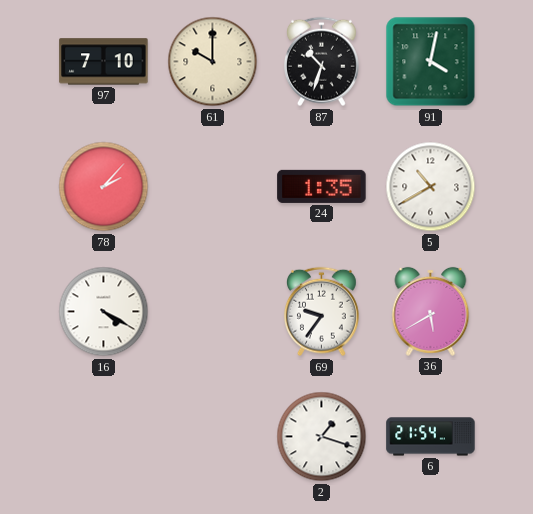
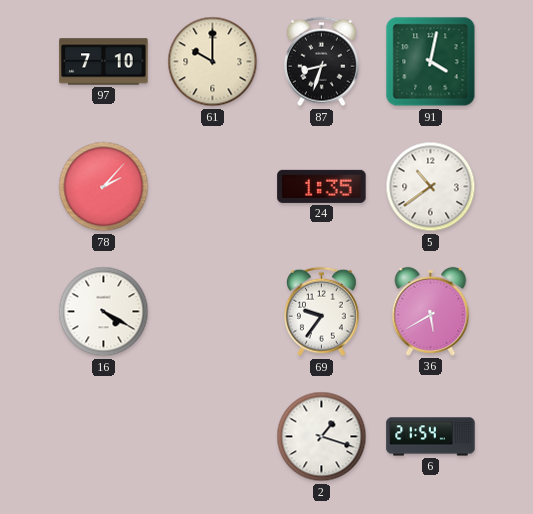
87: 10:33 -> 8:33
5: 10:40 -> 10:39
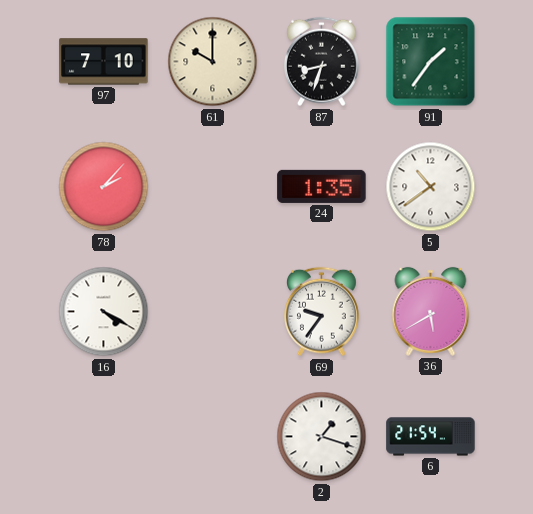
91: 4:02 -> 1:36
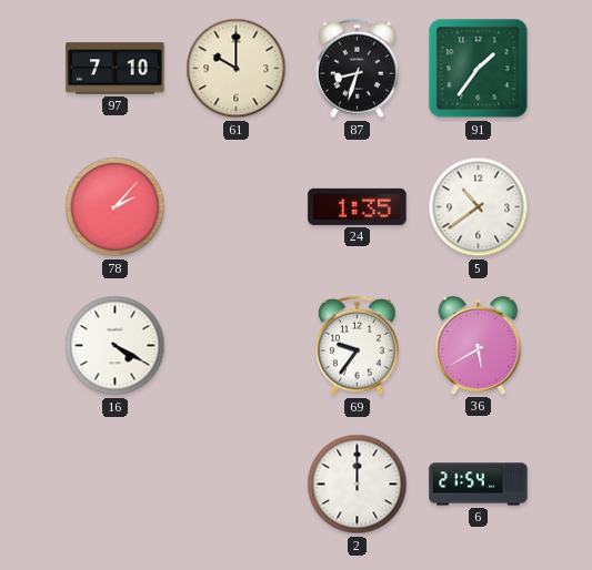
2: 1:18 -> 12:00
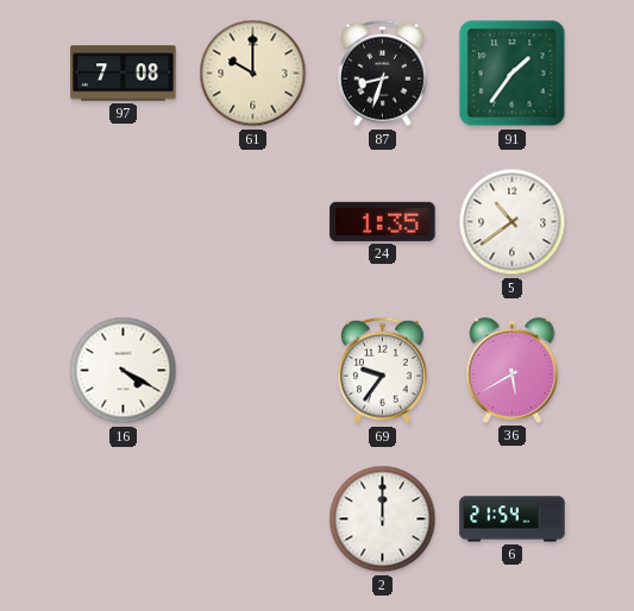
97: 7:10 -> 7:08
78: 2:07 -> none
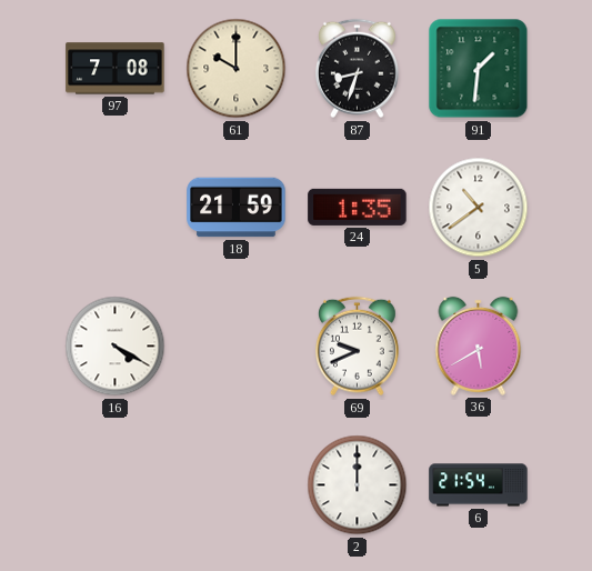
91: 1:36 -> 1:31
18: none -> 21:59
69: 9:36 -> 9:41
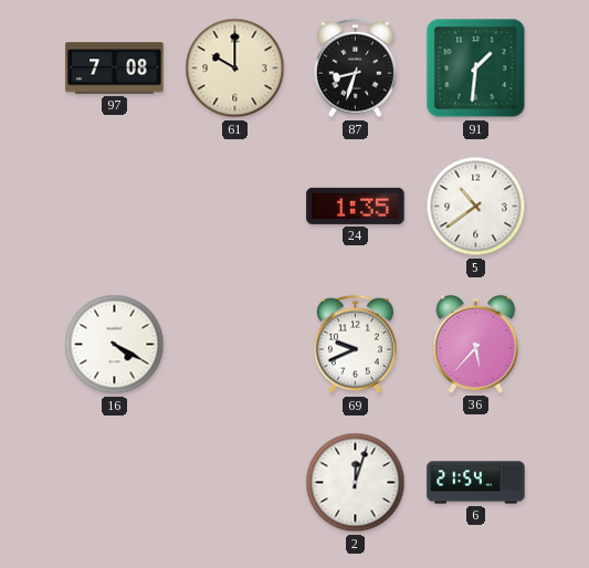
18: 21:59 -> none
36: 5:40 -> 5:37
2: 12:00 -> 12:03
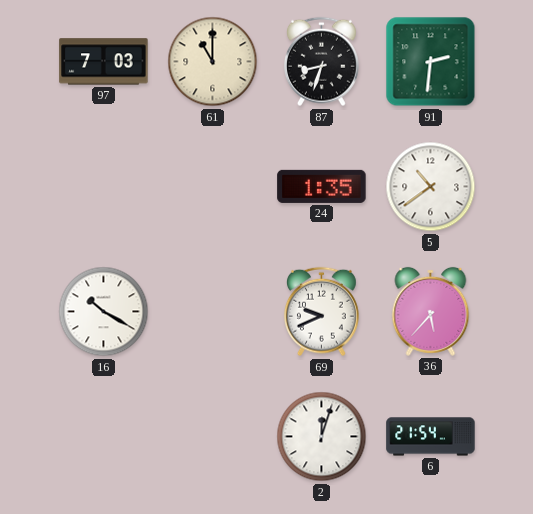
97: 7:08 -> 7:03
61: 10:00 -> 11:00
91: 1:31 -> 2:31
16: 4:20 -> 10:20
